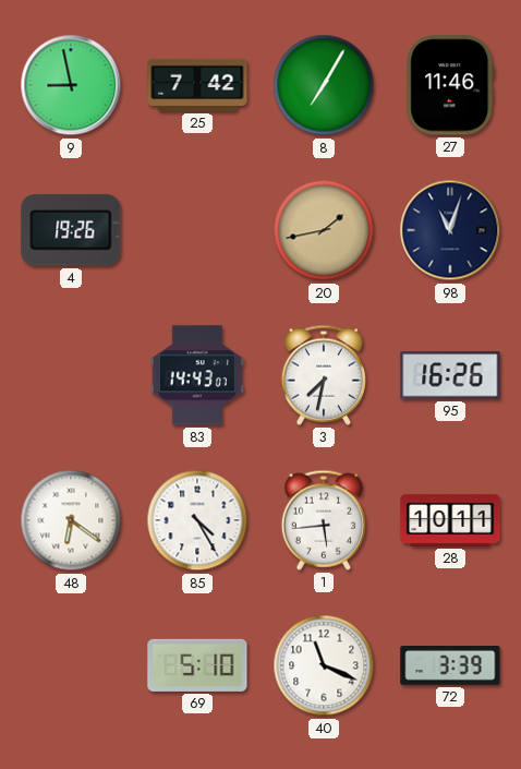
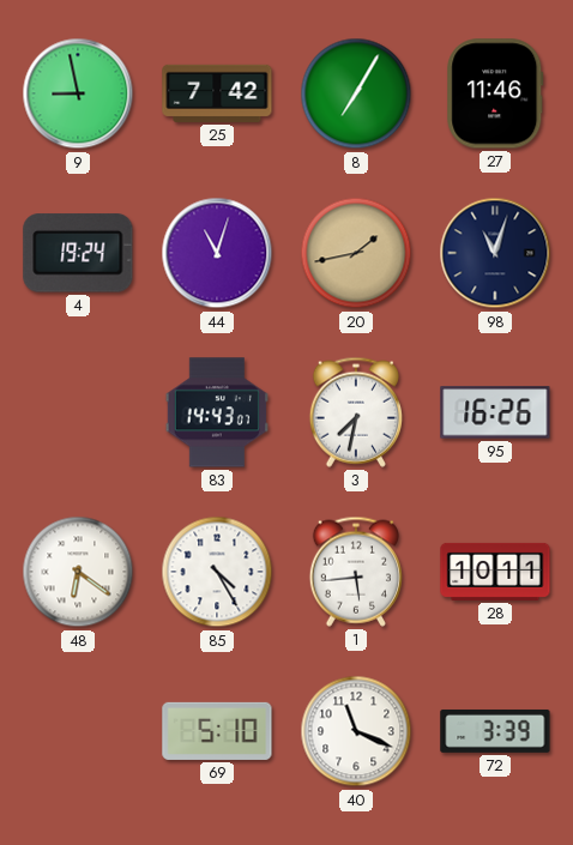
4: 19:26 -> 19:24
44: none -> 11:03
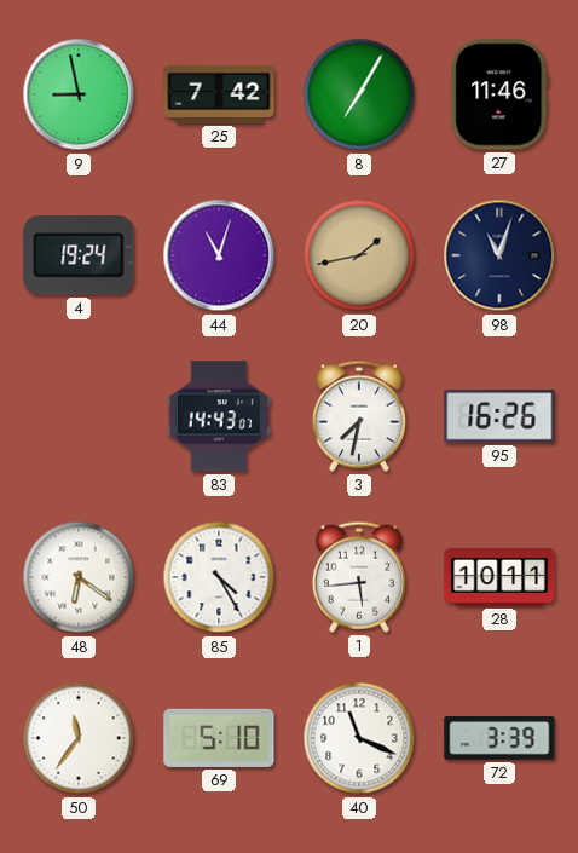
50: none -> 11:36
